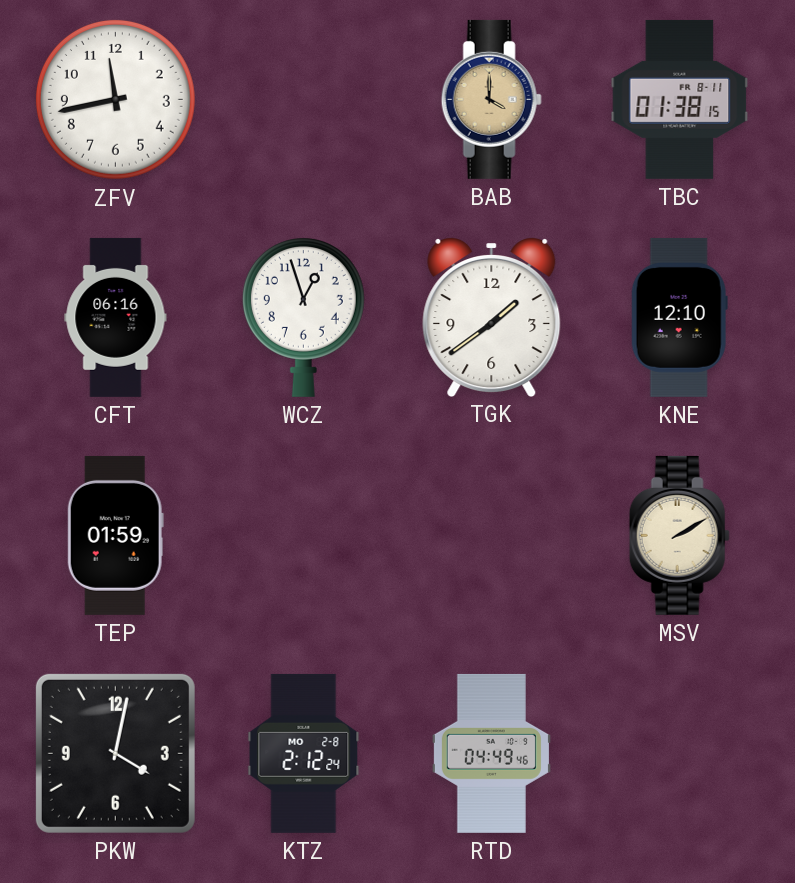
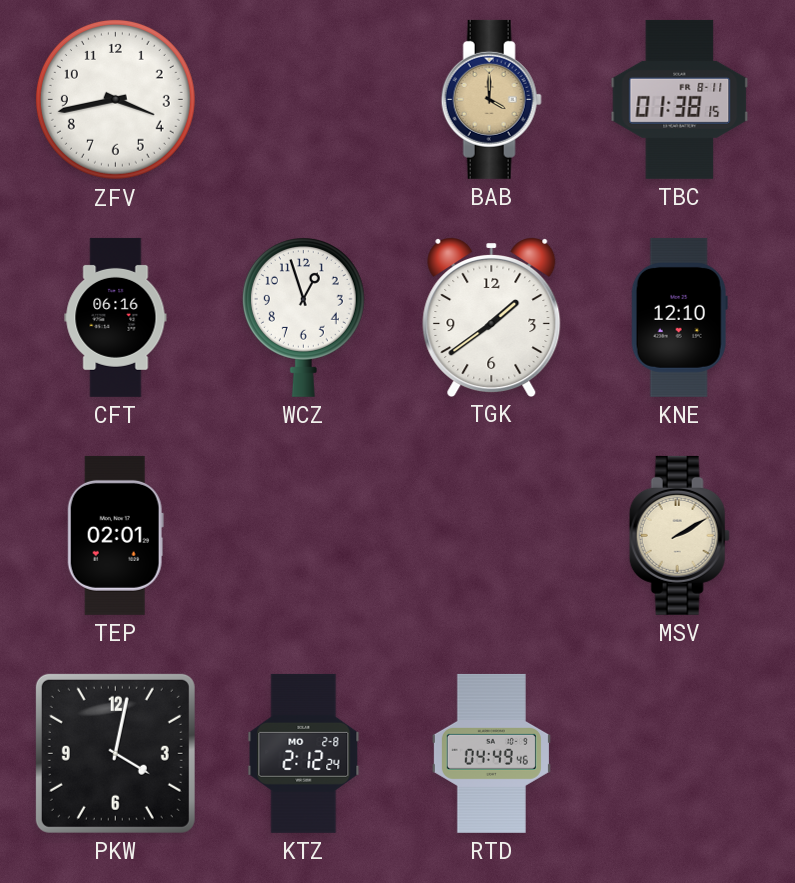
ZFV: 11:43 -> 3:43
TEP: 01:59 -> 02:01
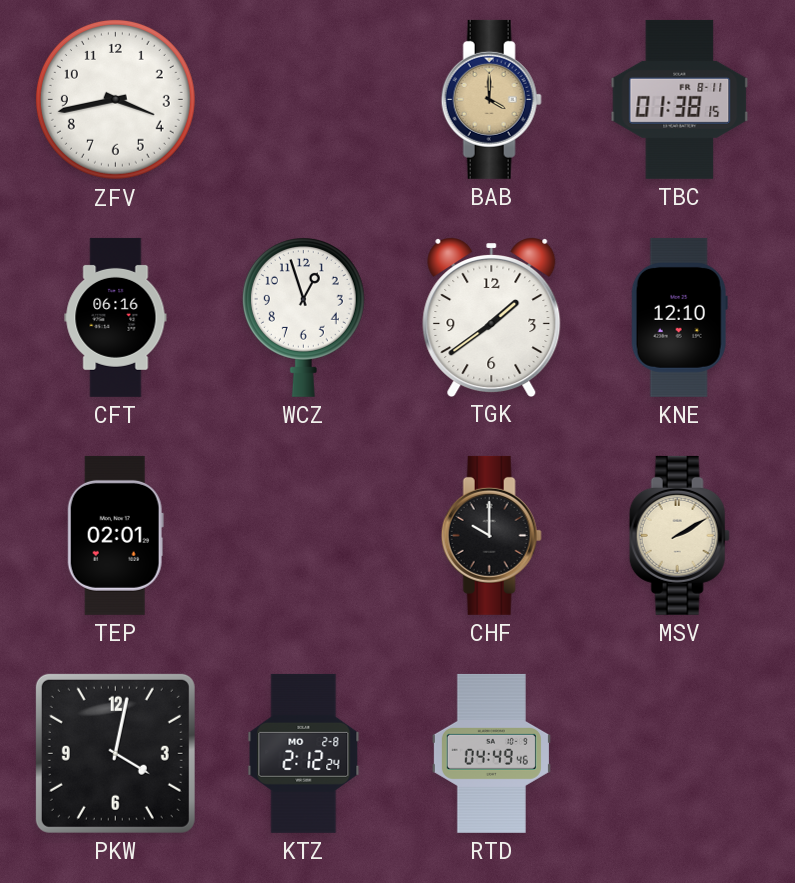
CHF: none -> 10:00
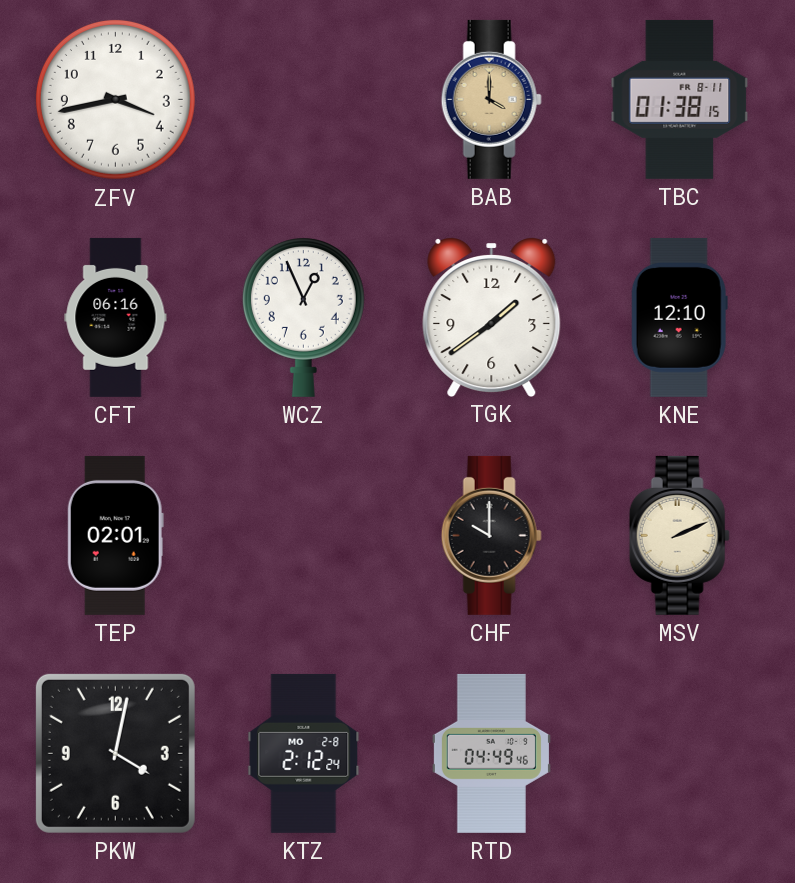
WCZ: 12:57 -> 12:56
MSV: 2:10 -> 2:11
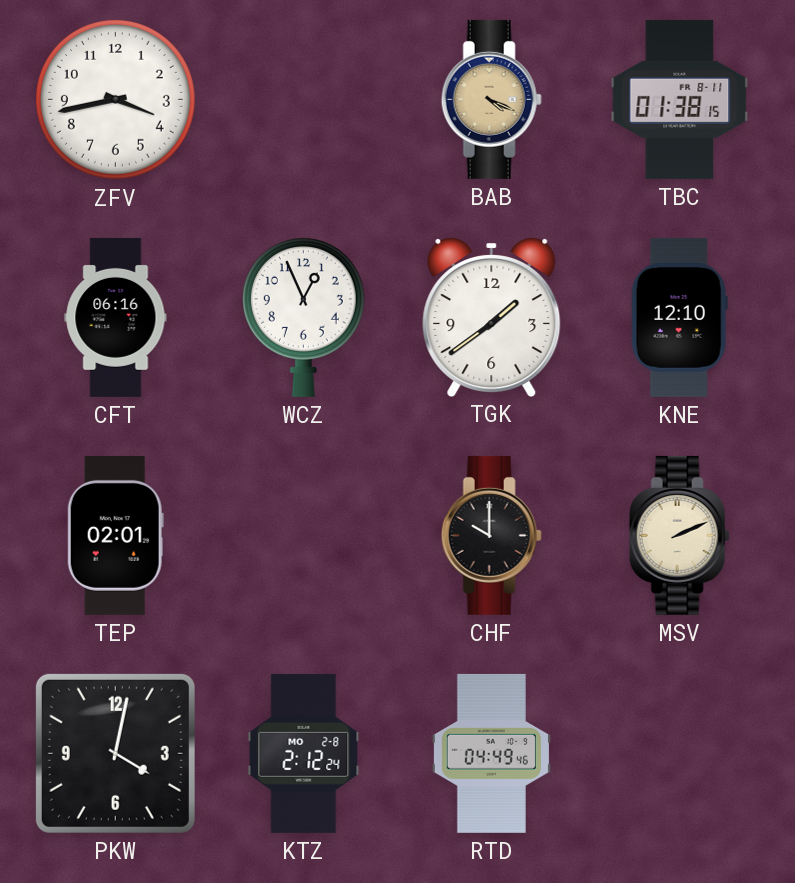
BAB: 4:00 -> 4:19
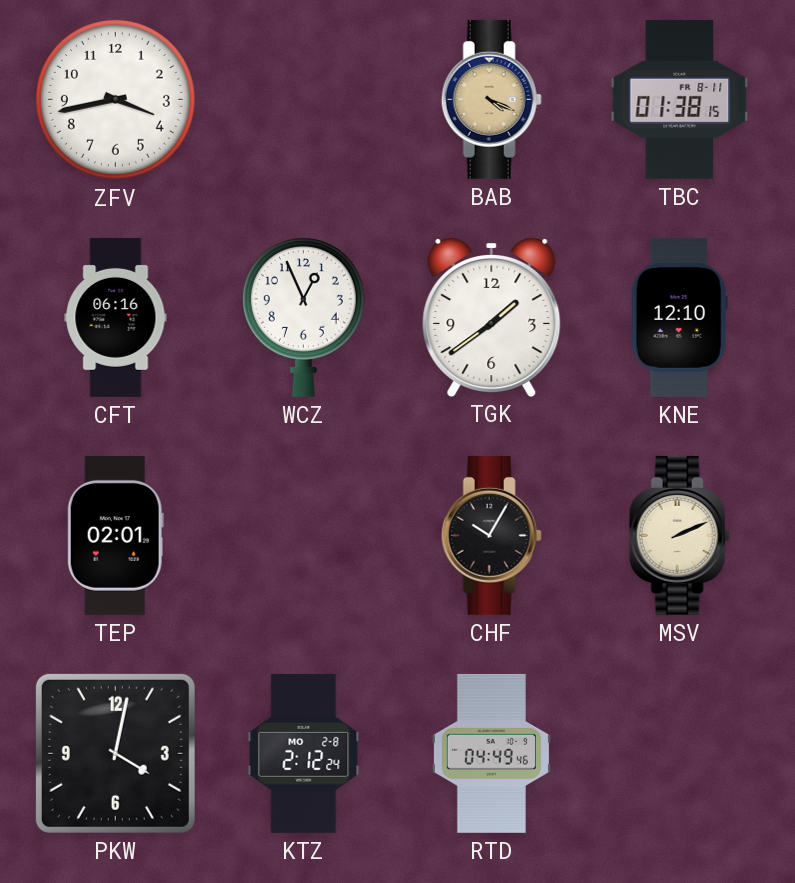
CHF: 10:00 -> 10:05
